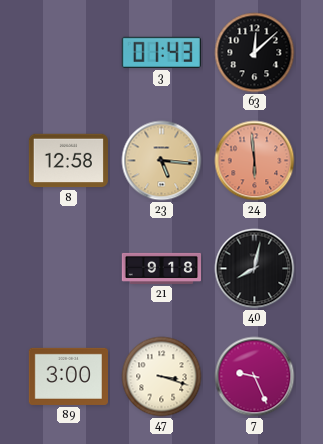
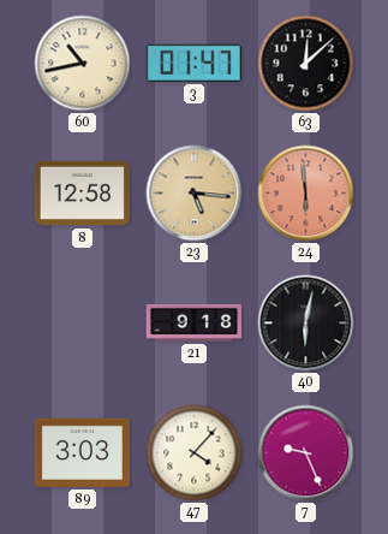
60: none -> 10:43
3: 01:43 -> 01:47
40: 8:02 -> 6:02
89: 3:00 -> 3:03
47: 3:18 -> 4:07
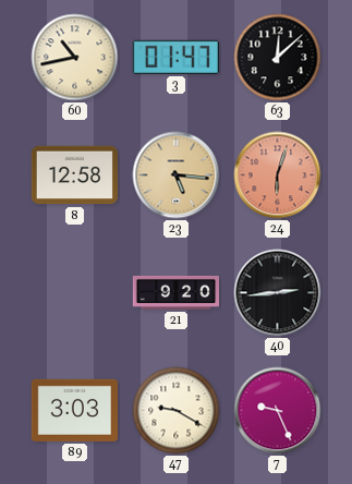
24: 5:59 -> 6:03
21: 9:18 -> 9:20
40: 6:02 -> 2:44
47: 4:07 -> 9:20
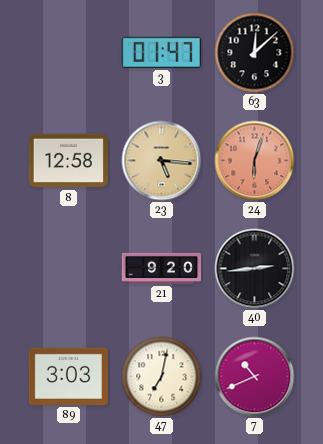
60: 10:43 -> none
47: 9:20 -> 7:02
7: 9:26 -> 10:41
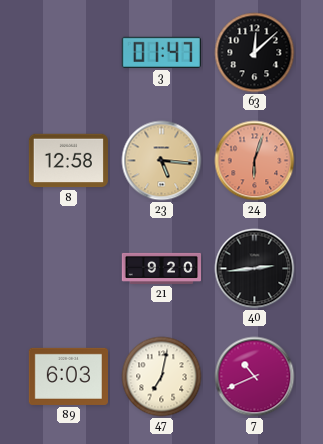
89: 3:03 -> 6:03
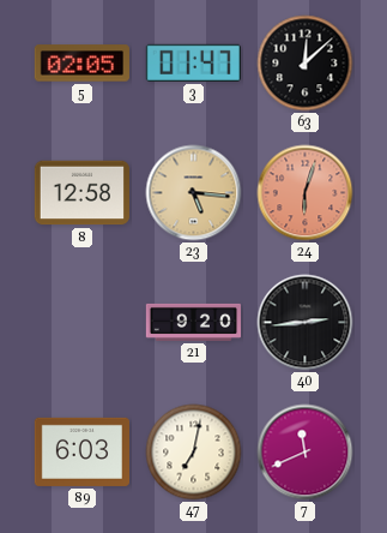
5: none -> 02:05
7: 10:41 -> 11:41
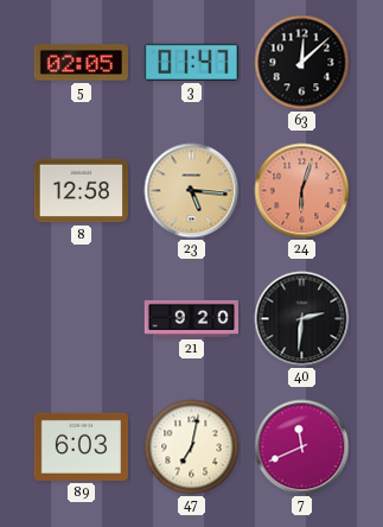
40: 2:44 -> 2:31
